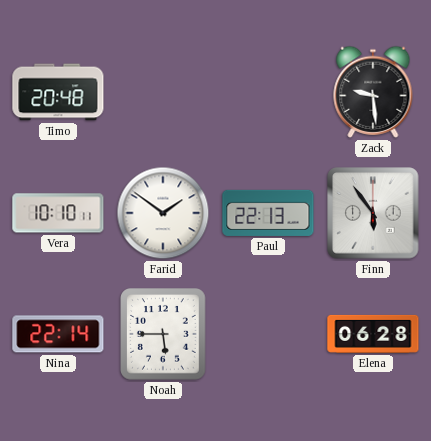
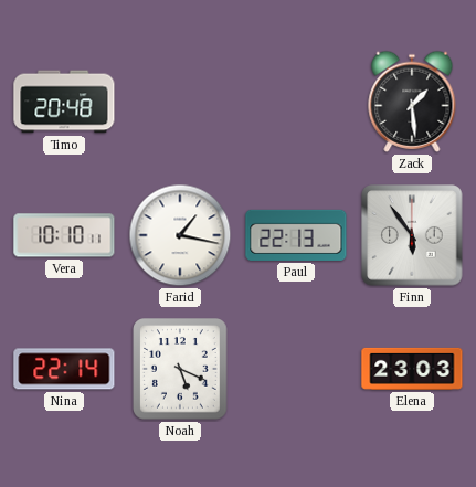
Zack: 9:29 -> 1:29
Farid: 1:51 -> 1:17
Noah: 5:45 -> 5:19
Elena: 06:28 -> 23:03
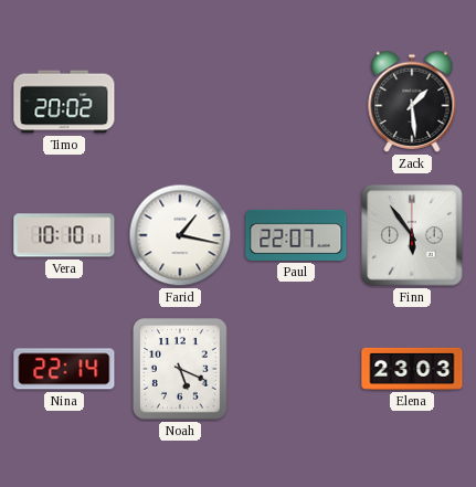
Timo: 20:48 -> 20:02
Paul: 22:13 -> 22:07
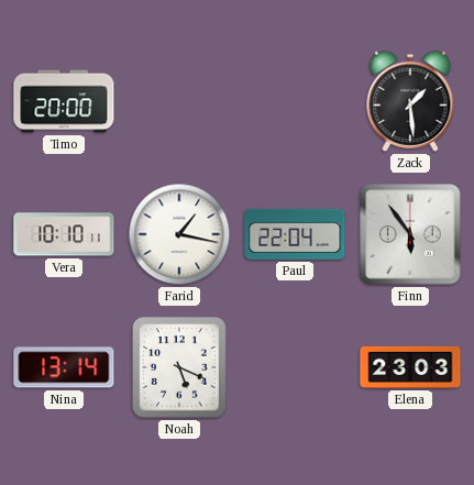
Timo: 20:02 -> 20:00
Paul: 22:07 -> 22:04
Nina: 22:14 -> 13:14
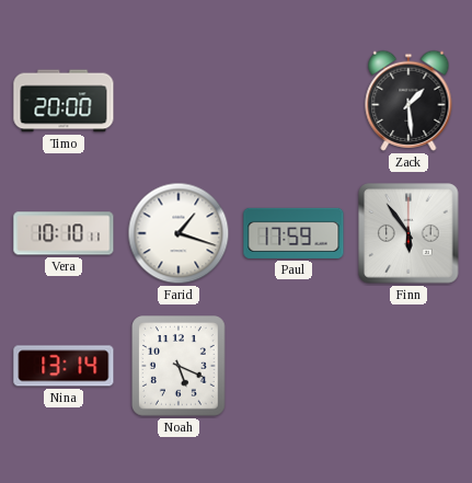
Farid: 1:17 -> 1:18
Paul: 22:04 -> 17:59
Elena: 23:03 -> none
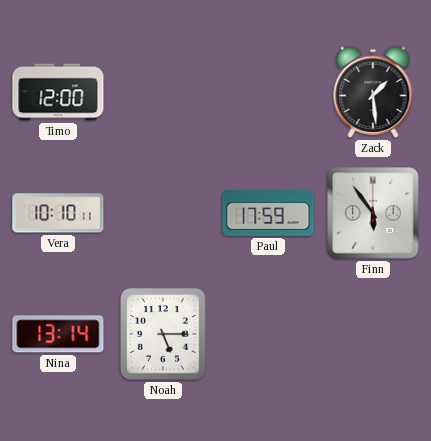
Timo: 20:00 -> 12:00
Farid: 1:18 -> none
Noah: 5:19 -> 5:15
